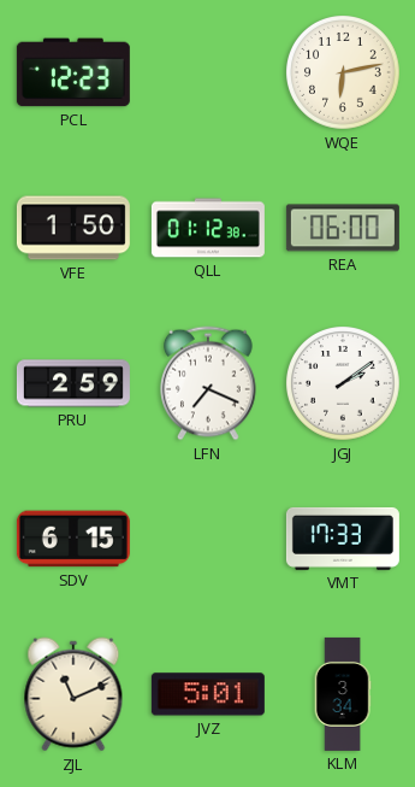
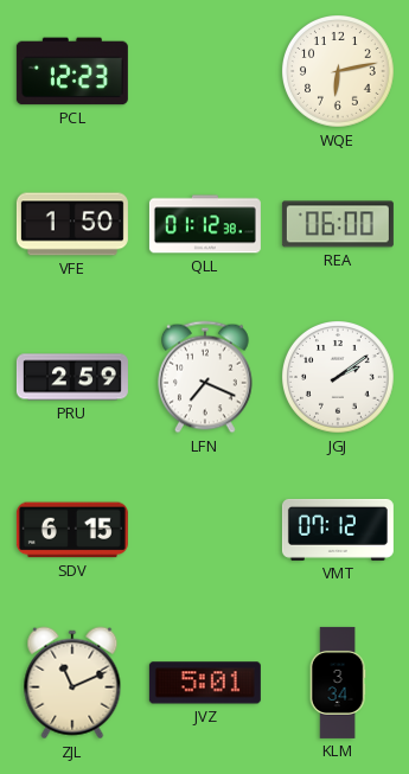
VMT: 17:33 -> 07:12
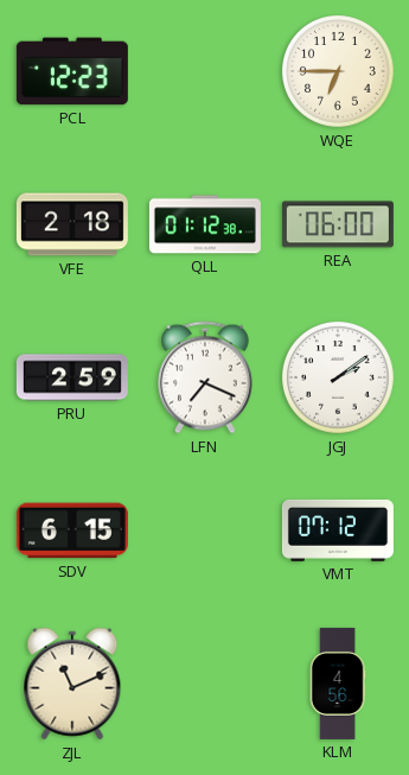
WQE: 6:13 -> 6:45
VFE: 1:50 -> 2:18
JVZ: 5:01 -> none
KLM: 3:34 -> 4:56
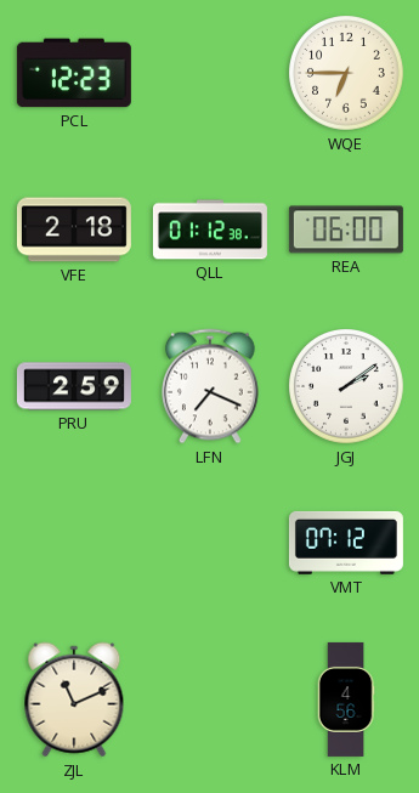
SDV: 6:15 -> none
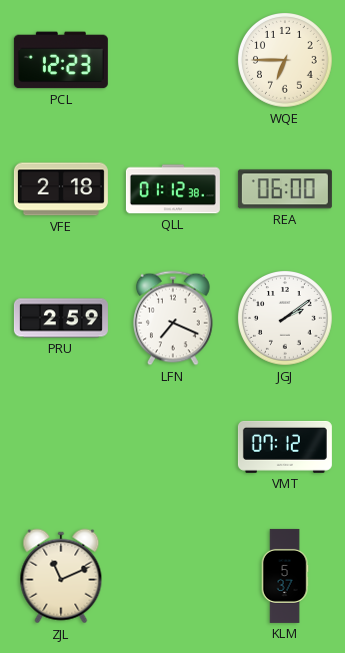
KLM: 4:56 -> 5:37
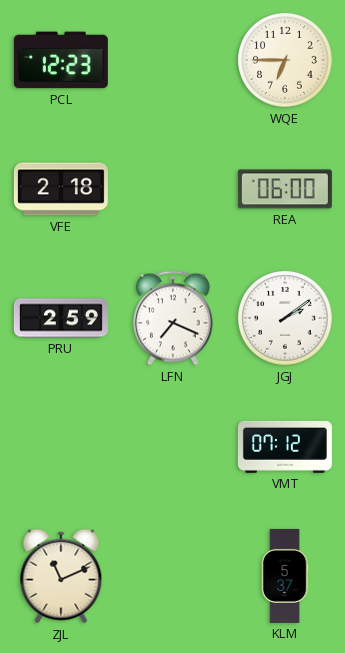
QLL: 01:12 -> none
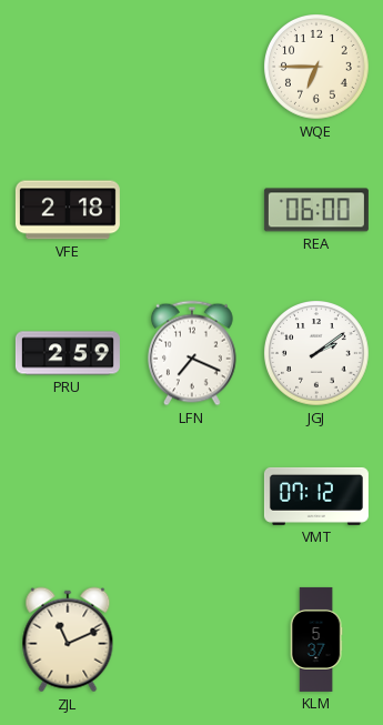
PCL: 12:23 -> none
